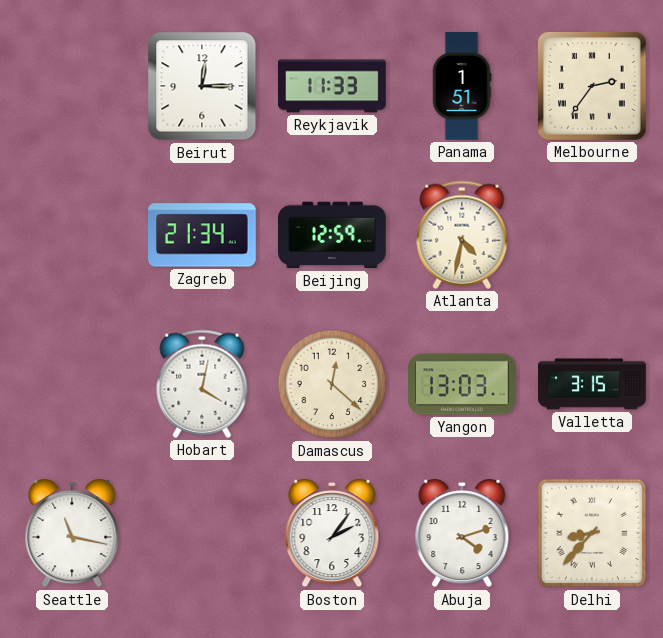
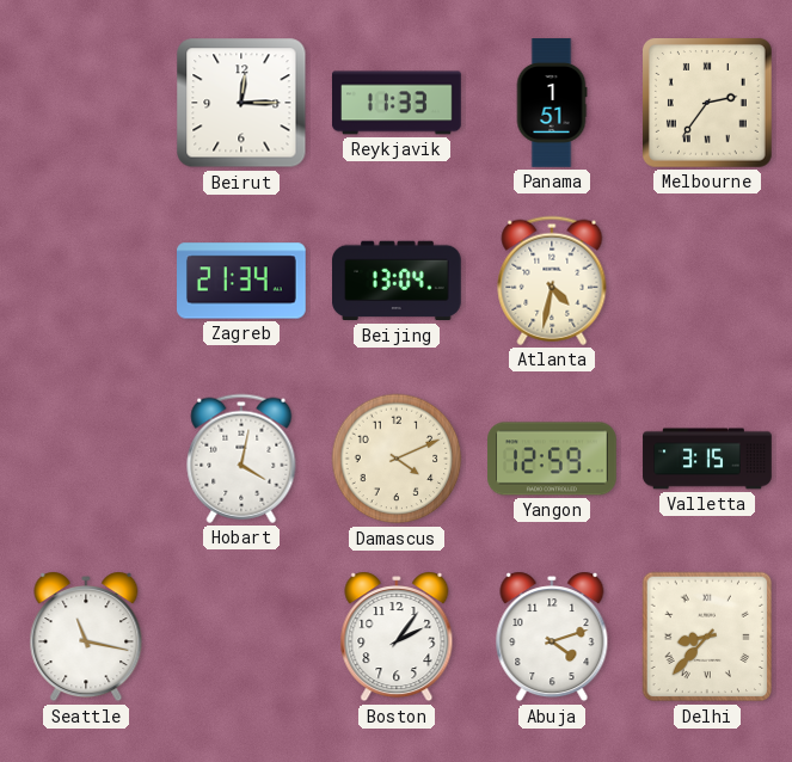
Beijing: 12:59 -> 13:04
Damascus: 12:22 -> 4:11
Yangon: 13:03 -> 12:59
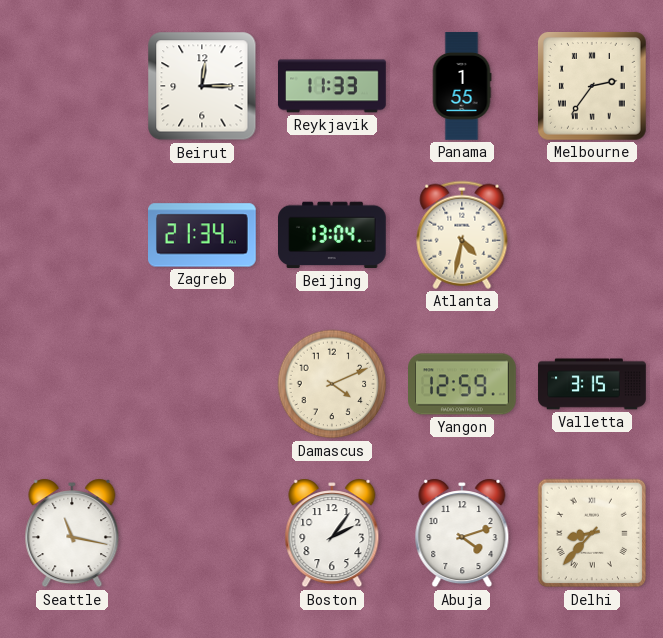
Panama: 1:51 -> 1:55
Hobart: 4:02 -> none
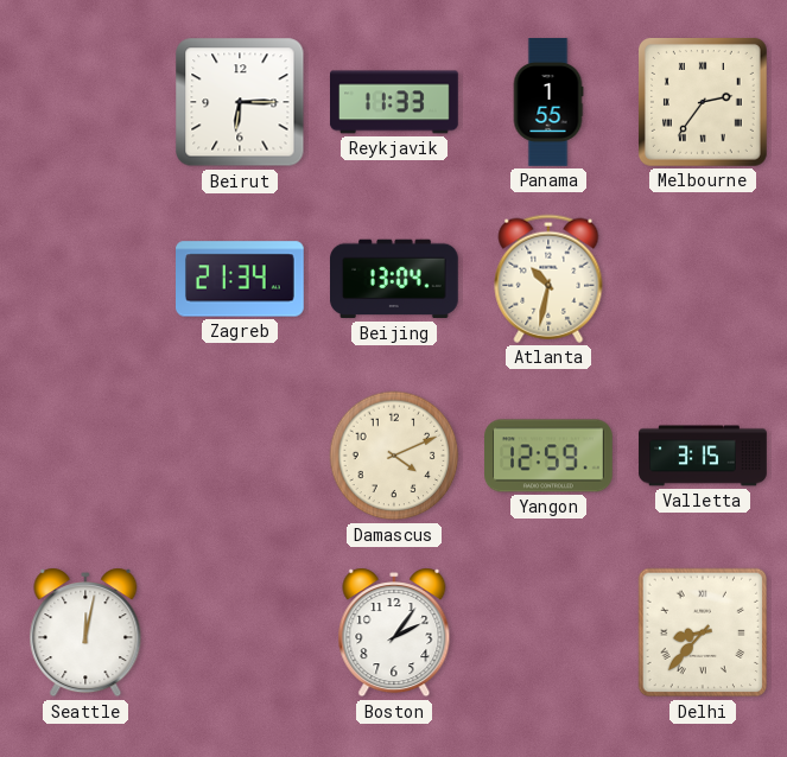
Beirut: 12:15 -> 6:15
Atlanta: 4:32 -> 10:32
Seattle: 11:17 -> 12:02
Abuja: 4:12 -> none
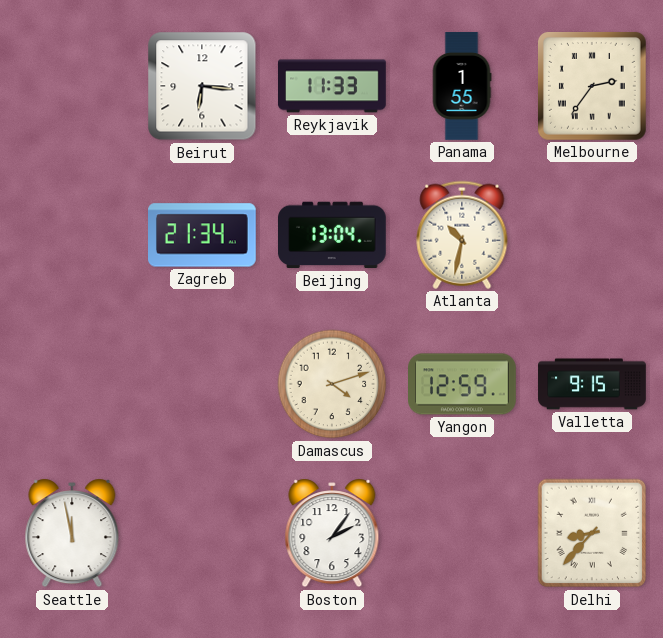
Beirut: 6:15 -> 6:16
Damascus: 4:11 -> 4:12
Valletta: 3:15 -> 9:15
Seattle: 12:02 -> 11:58
